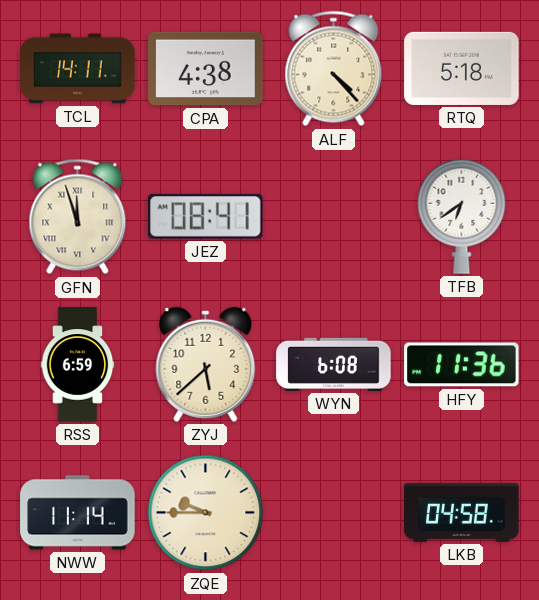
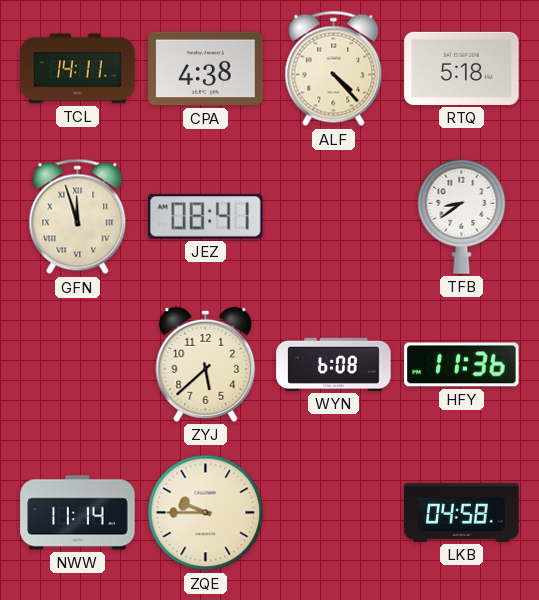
TFB: 6:39 -> 8:39
RSS: 6:59 -> none
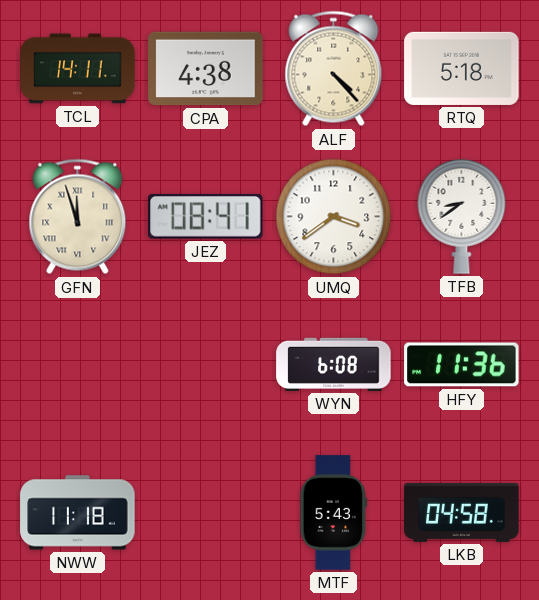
UMQ: none -> 3:39
ZYJ: 5:38 -> none
NWW: 11:14 -> 11:18
ZQE: 9:45 -> none
MTF: none -> 5:43
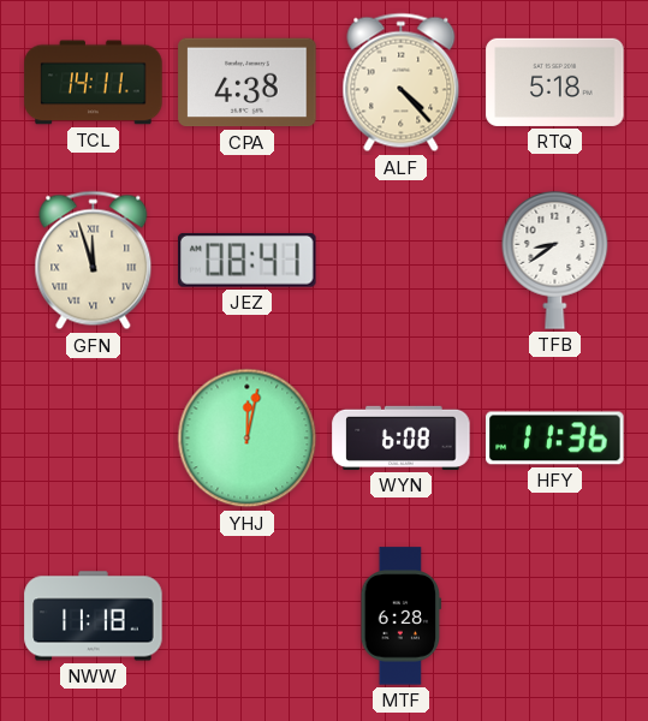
UMQ: 3:39 -> none
YHJ: none -> 12:02
MTF: 5:43 -> 6:28
LKB: 04:58 -> none
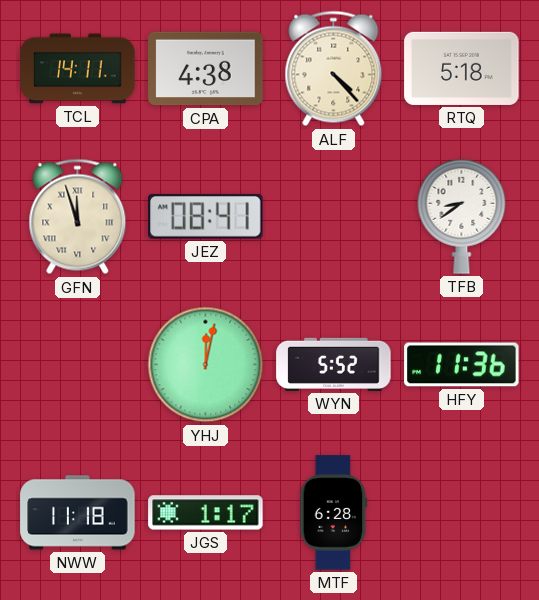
WYN: 6:08 -> 5:52
JGS: none -> 1:17
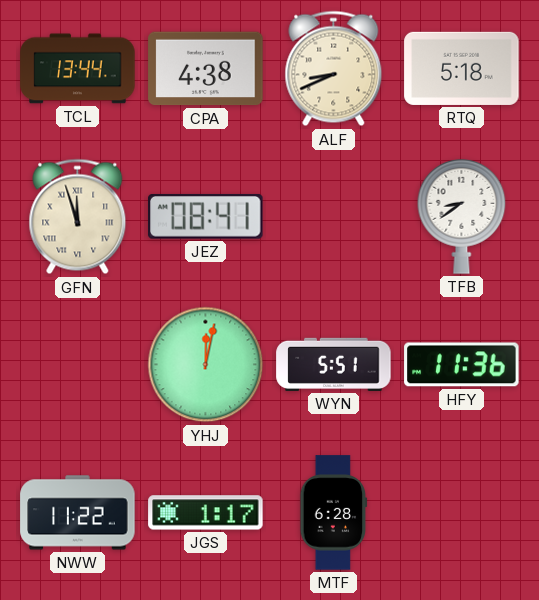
TCL: 14:11 -> 13:44
ALF: 4:23 -> 8:41
WYN: 5:52 -> 5:51
NWW: 11:18 -> 11:22
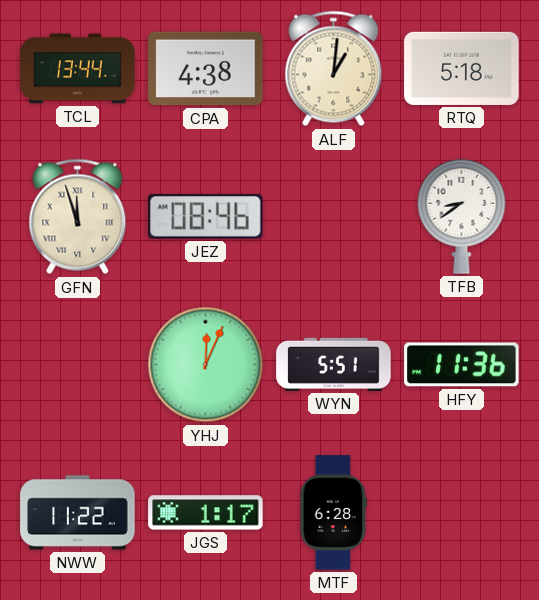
ALF: 8:41 -> 1:01
JEZ: 08:41 -> 08:46
YHJ: 12:02 -> 12:04
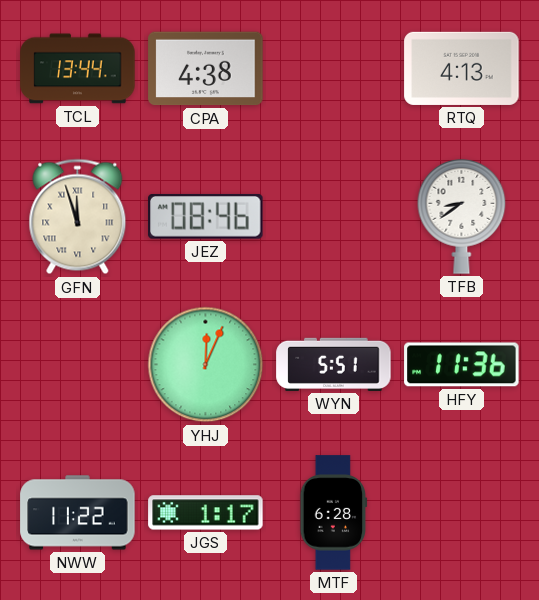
ALF: 1:01 -> none
RTQ: 5:18 -> 4:13
